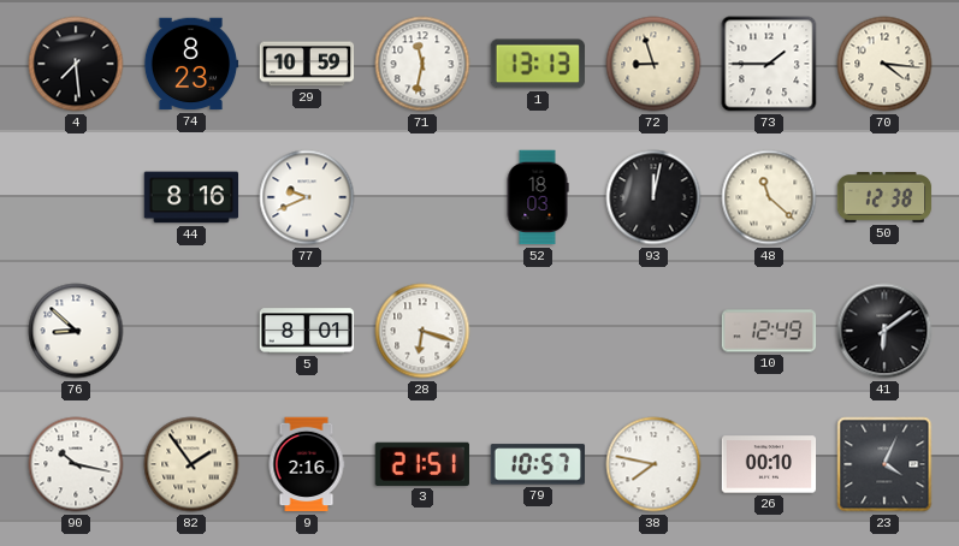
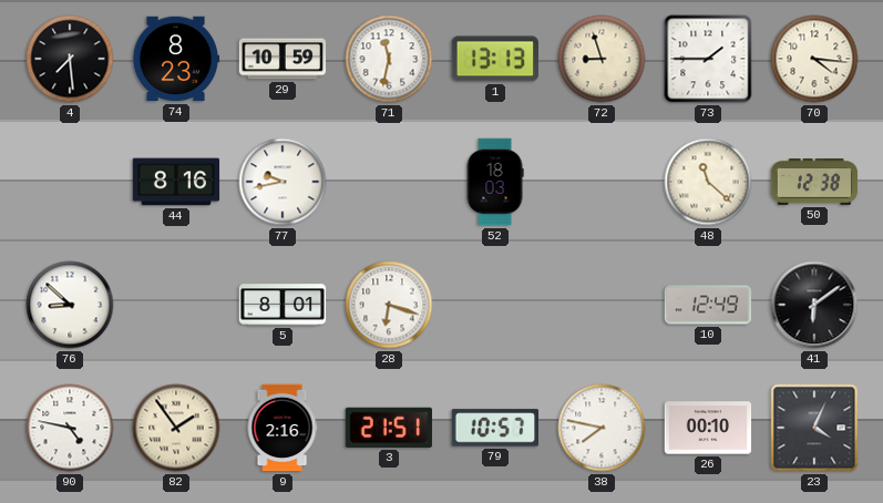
77: 9:41 -> 9:43
93: 12:02 -> none
90: 10:17 -> 4:47
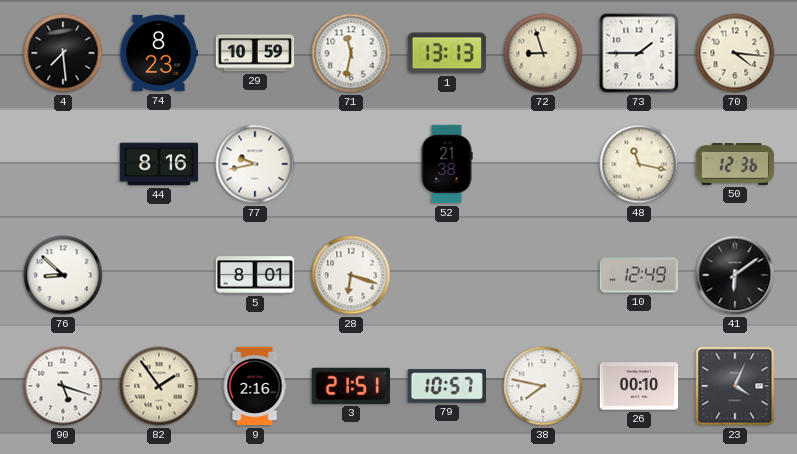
52: 18:03 -> 21:38
48: 11:22 -> 11:17
50: 12:38 -> 12:36
90: 4:47 -> 5:18
